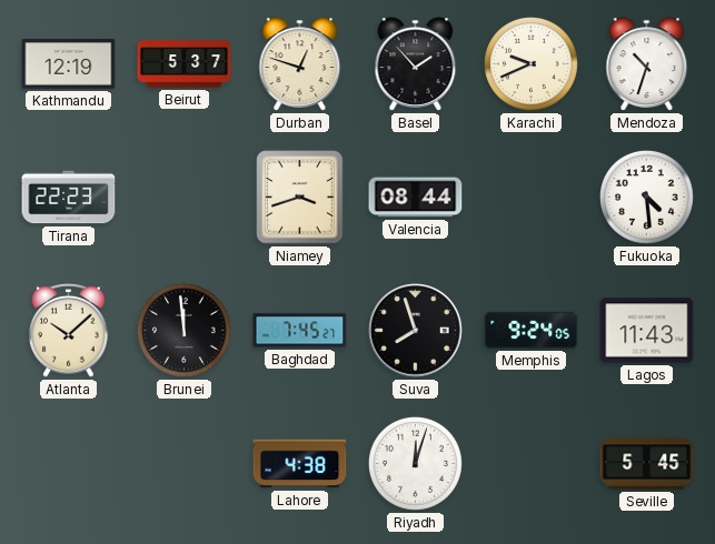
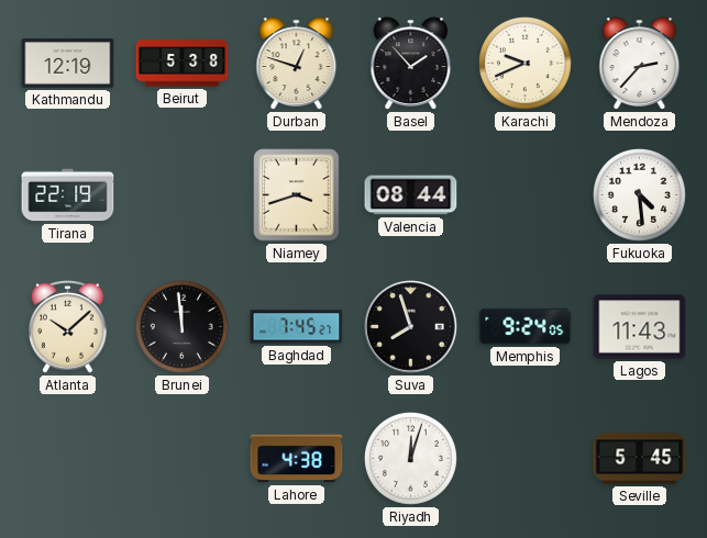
Beirut: 5:37 -> 5:38
Mendoza: 10:33 -> 2:37
Tirana: 22:23 -> 22:19
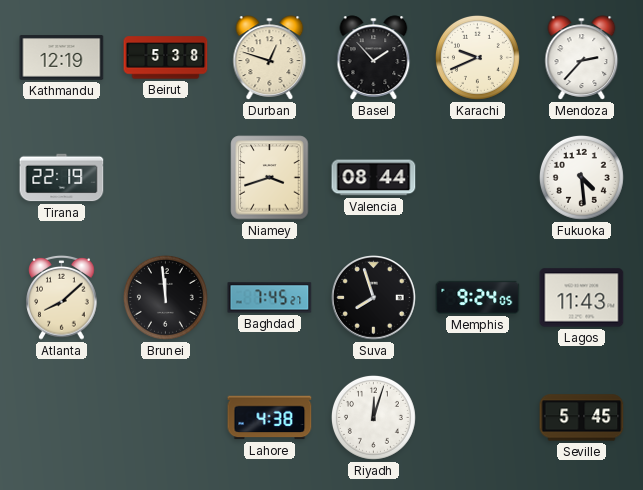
Atlanta: 10:08 -> 8:08
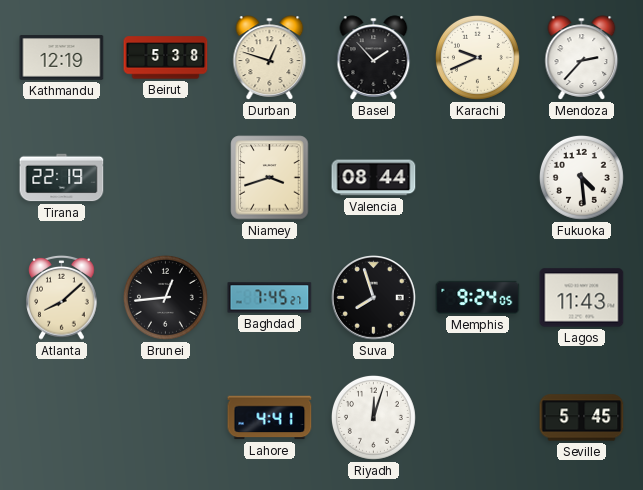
Brunei: 11:59 -> 12:44
Lahore: 4:38 -> 4:41
